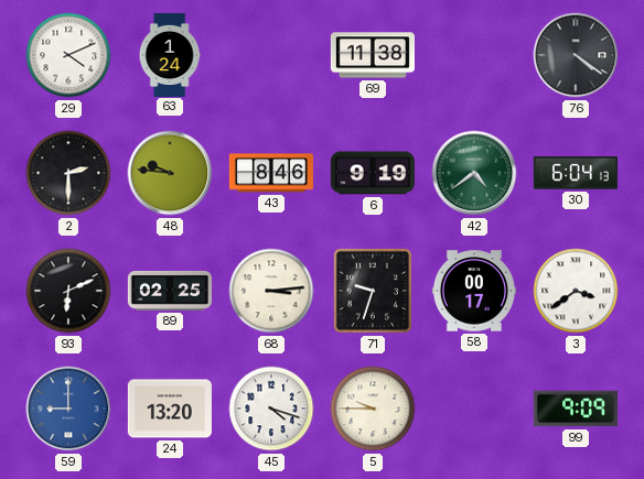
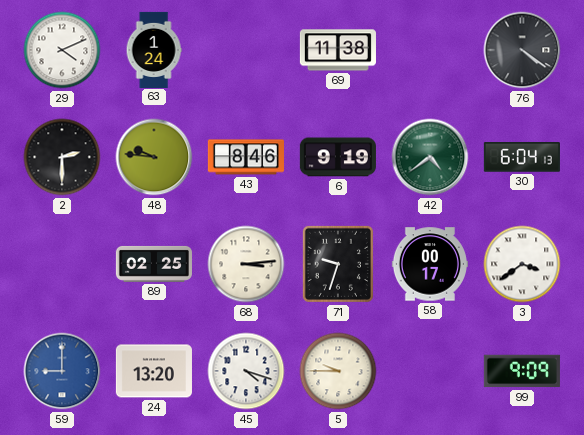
93: 6:11 -> none
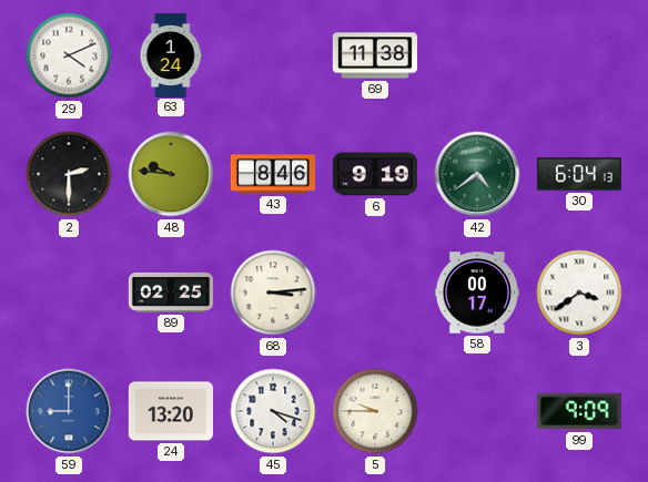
76: 4:21 -> none
71: 9:33 -> none
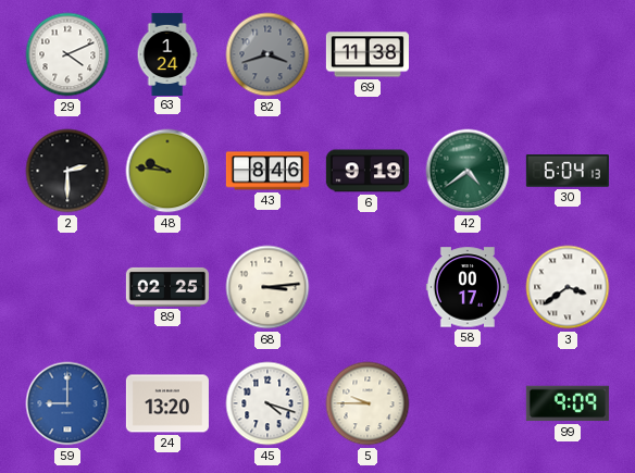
82: none -> 3:42
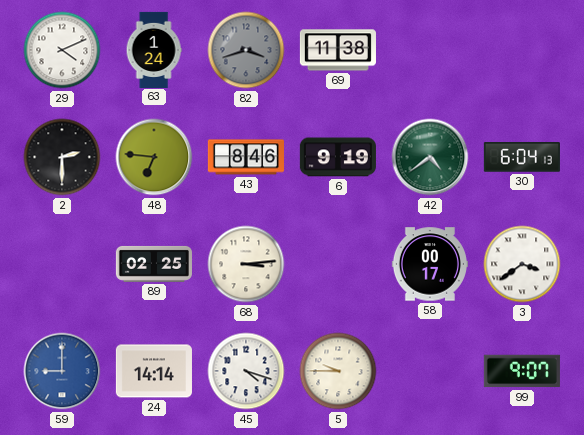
48: 9:46 -> 6:46
24: 13:20 -> 14:14
99: 9:09 -> 9:07
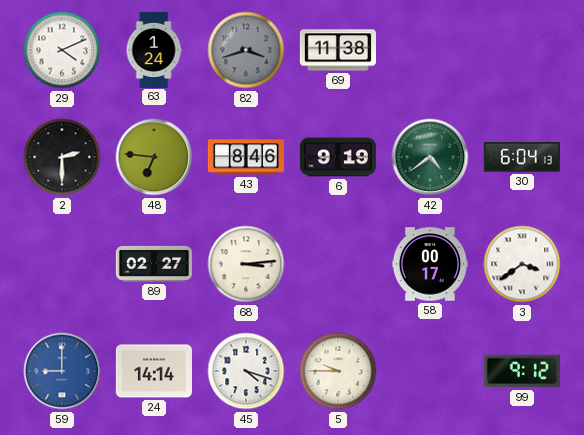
89: 02:25 -> 02:27
99: 9:07 -> 9:12
